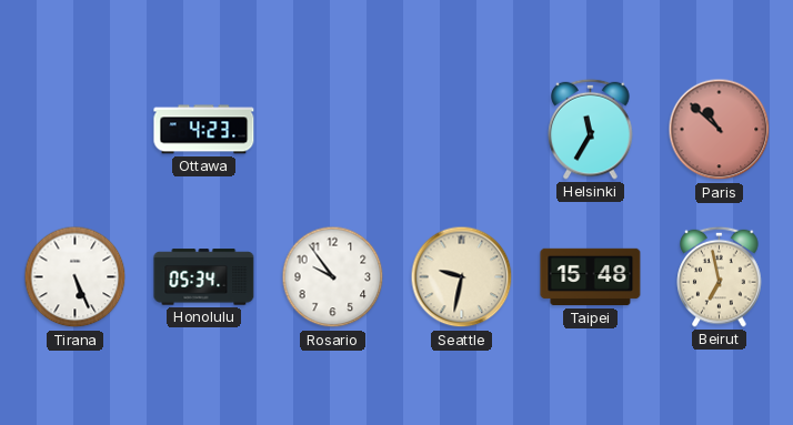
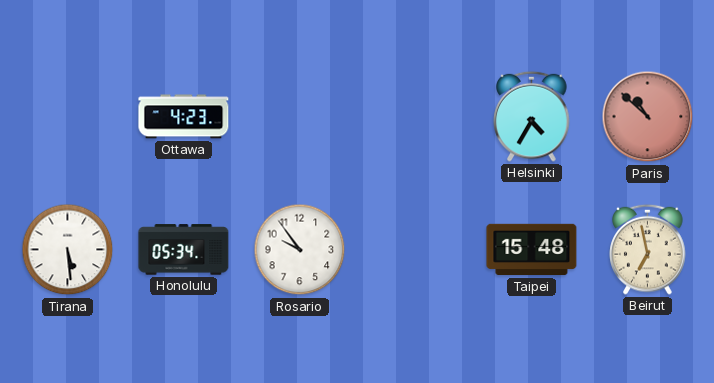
Helsinki: 11:35 -> 4:35
Tirana: 5:26 -> 5:29
Seattle: 9:32 -> none
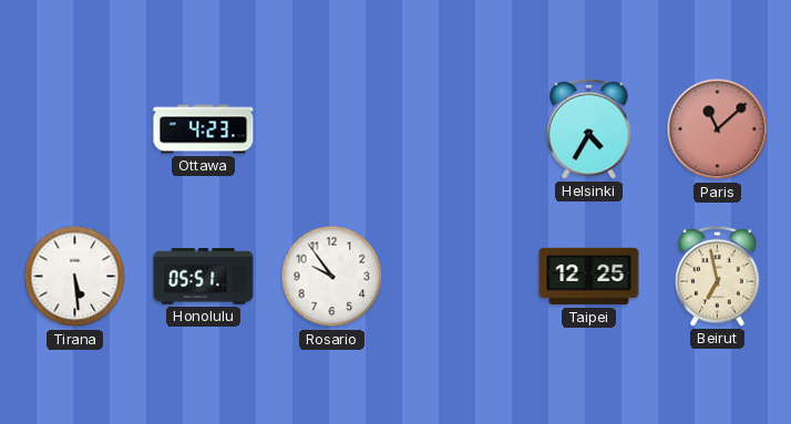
Paris: 10:52 -> 11:08
Honolulu: 05:34 -> 05:51
Taipei: 15:48 -> 12:25
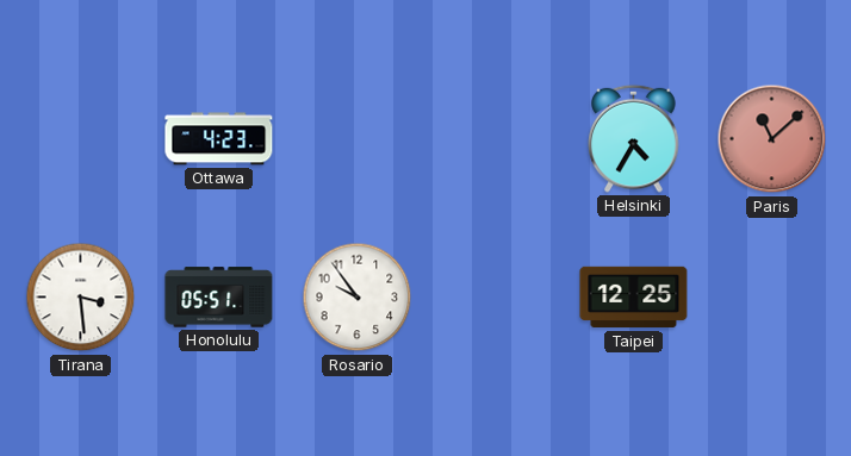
Tirana: 5:29 -> 3:29
Beirut: 6:58 -> none
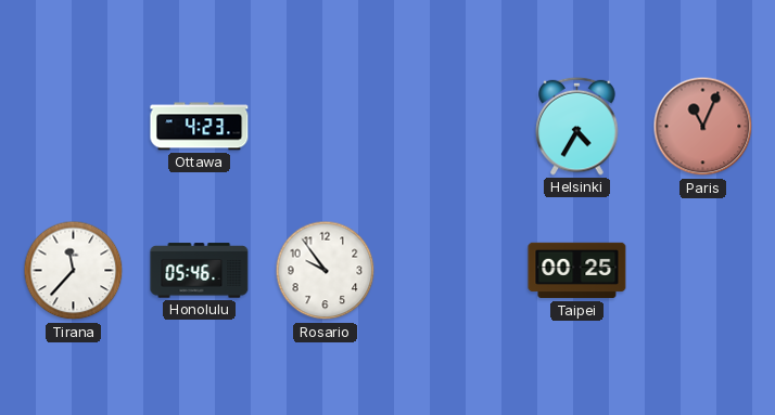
Paris: 11:08 -> 11:04
Tirana: 3:29 -> 11:37
Honolulu: 05:51 -> 05:46
Taipei: 12:25 -> 00:25
